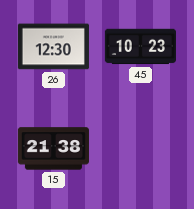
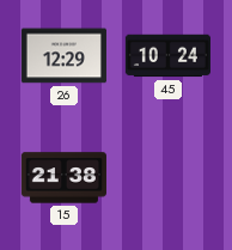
26: 12:30 -> 12:29
45: 10:23 -> 10:24
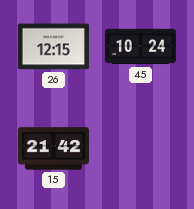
26: 12:29 -> 12:15
15: 21:38 -> 21:42
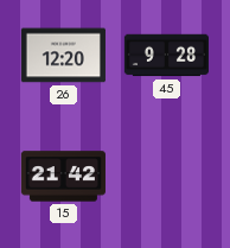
26: 12:15 -> 12:20
45: 10:24 -> 9:28
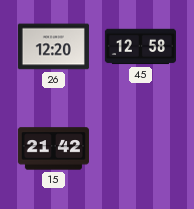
45: 9:28 -> 12:58
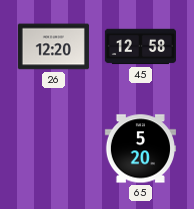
15: 21:42 -> none
65: none -> 5:20
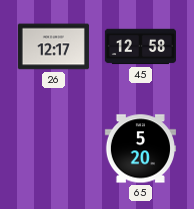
26: 12:20 -> 12:17
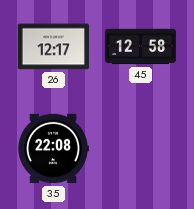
35: none -> 22:08
65: 5:20 -> none
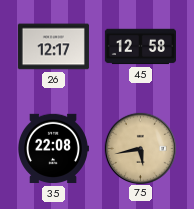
75: none -> 5:43
